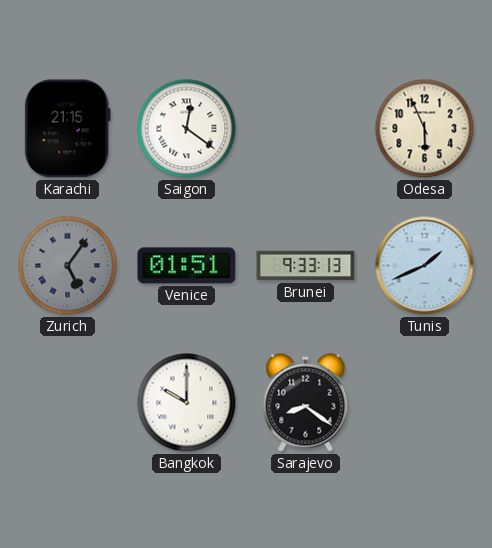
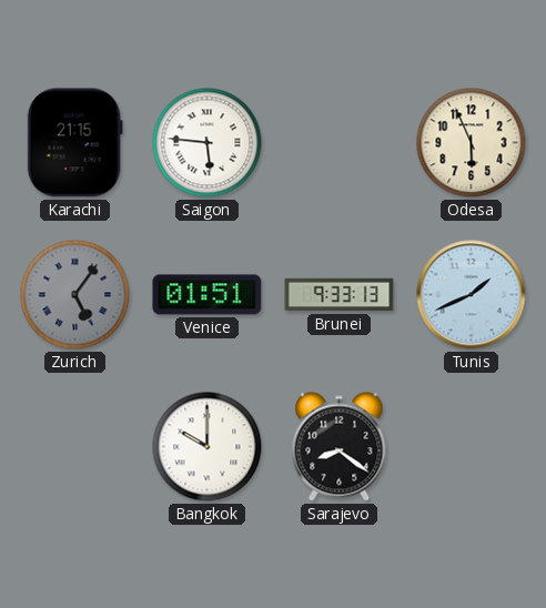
Saigon: 12:21 -> 5:46
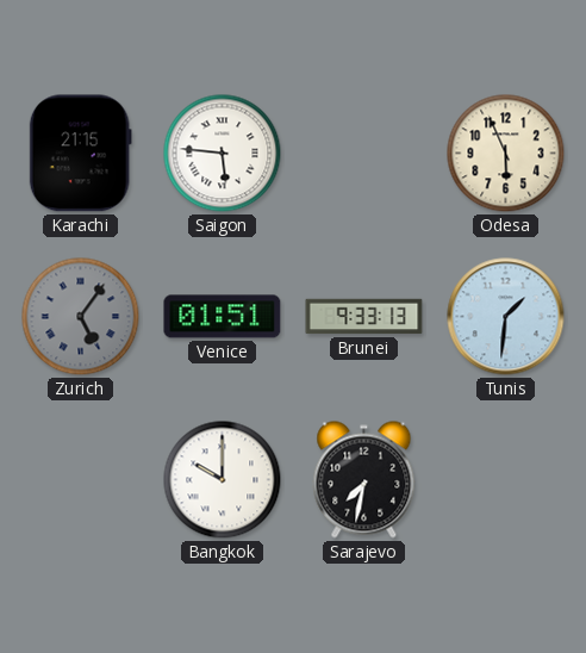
Tunis: 1:41 -> 1:31
Sarajevo: 8:21 -> 7:32
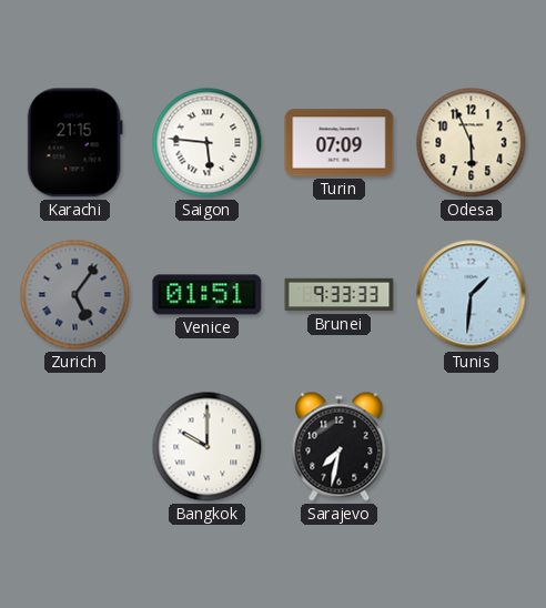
Turin: none -> 07:09
Brunei: 9:33:13 -> 9:33:33
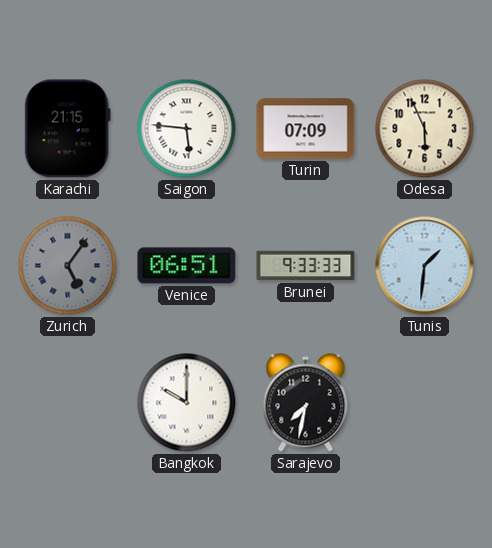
Venice: 01:51 -> 06:51
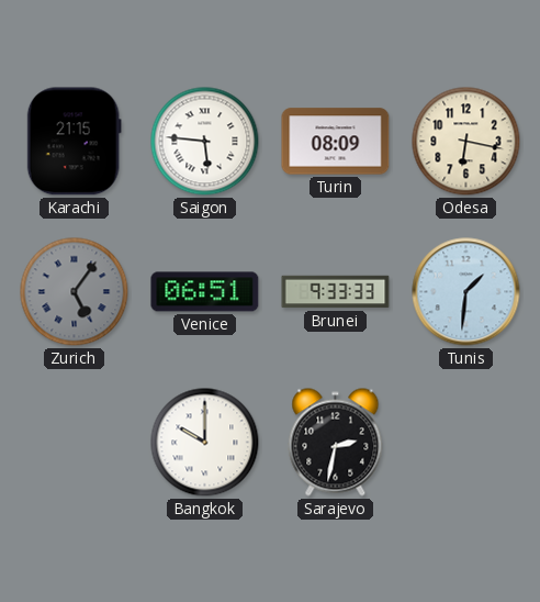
Turin: 07:09 -> 08:09
Odesa: 5:56 -> 6:17
Sarajevo: 7:32 -> 2:32
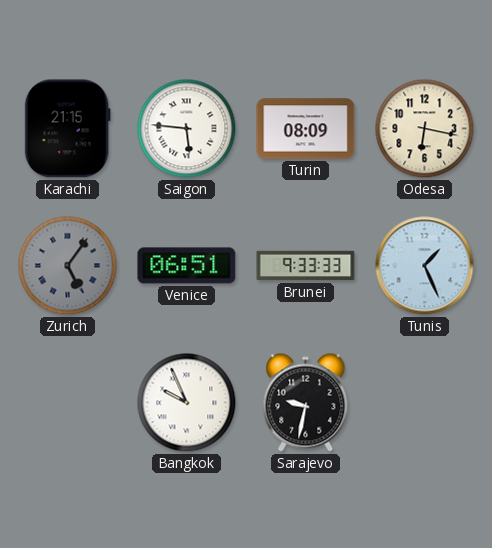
Tunis: 1:31 -> 1:26
Bangkok: 10:00 -> 9:56
Sarajevo: 2:32 -> 9:32
